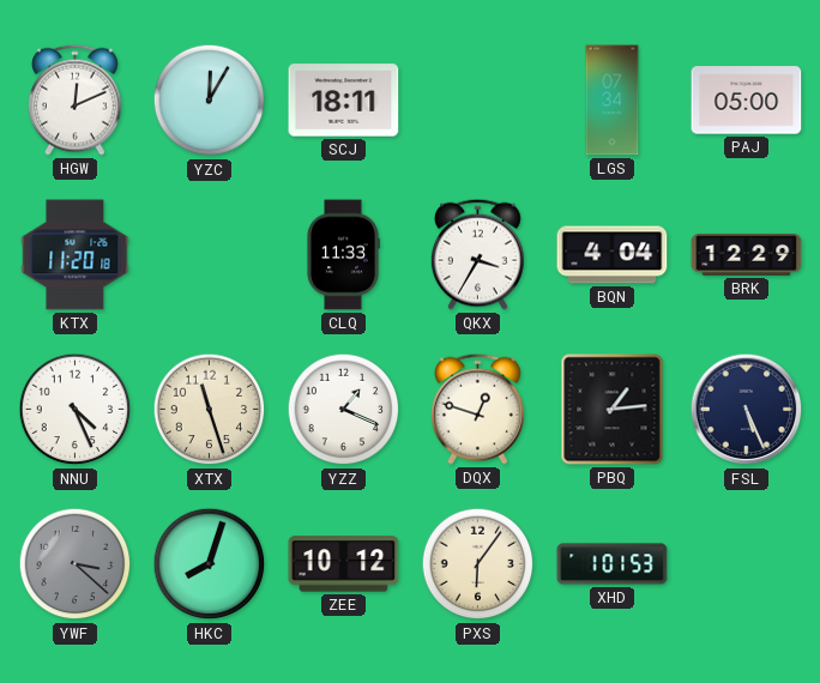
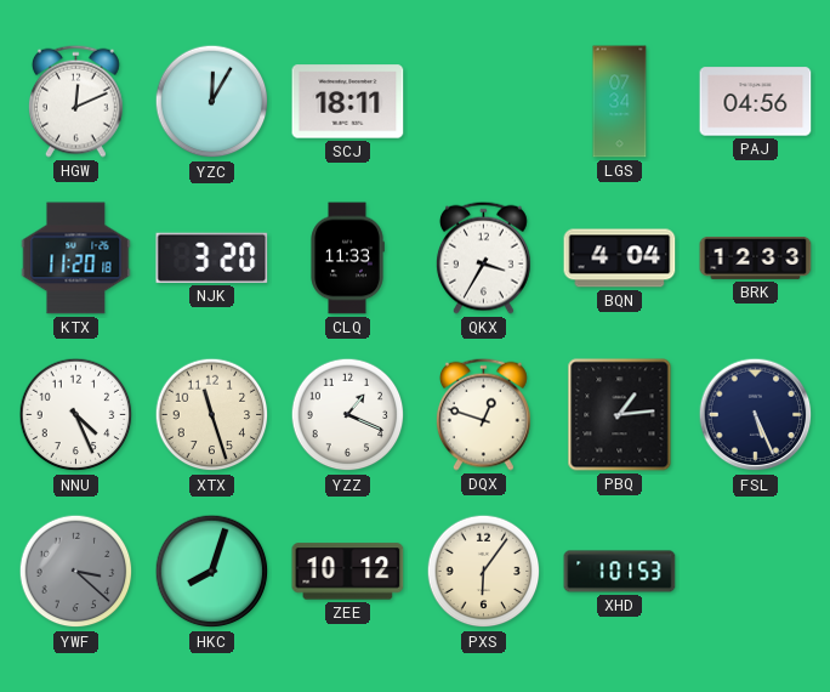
PAJ: 05:00 -> 04:56
NJK: none -> 3:20
BRK: 12:29 -> 12:33
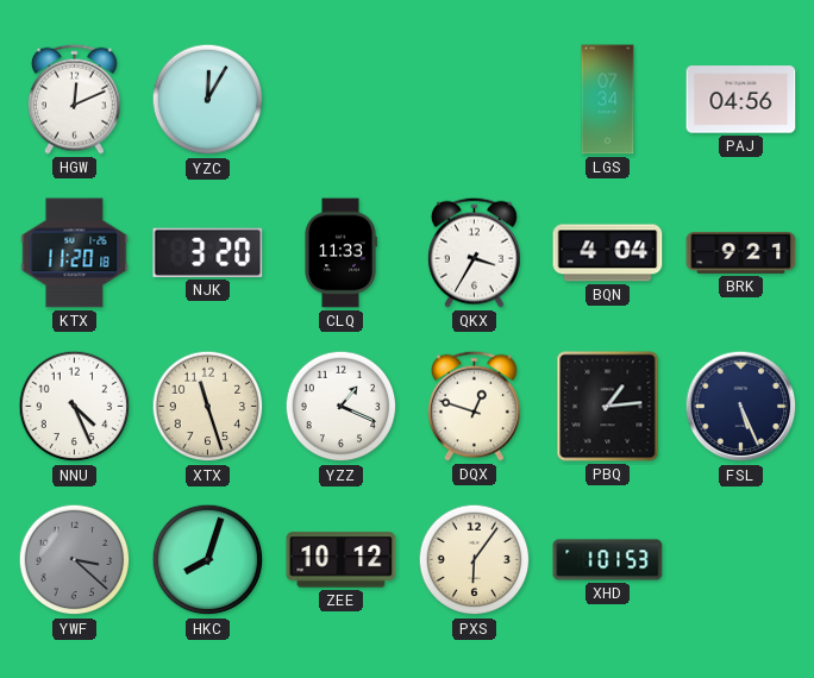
SCJ: 18:11 -> none
BRK: 12:33 -> 9:21
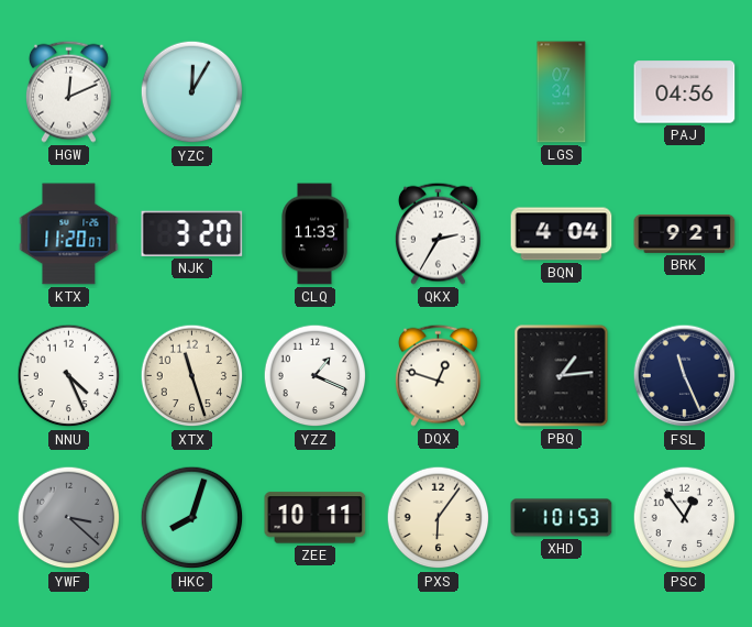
KTX: 11:20:18 -> 11:20:07
QKX: 3:35 -> 2:35
FSL: 5:26 -> 11:26
ZEE: 10:12 -> 10:11
PSC: none -> 12:54
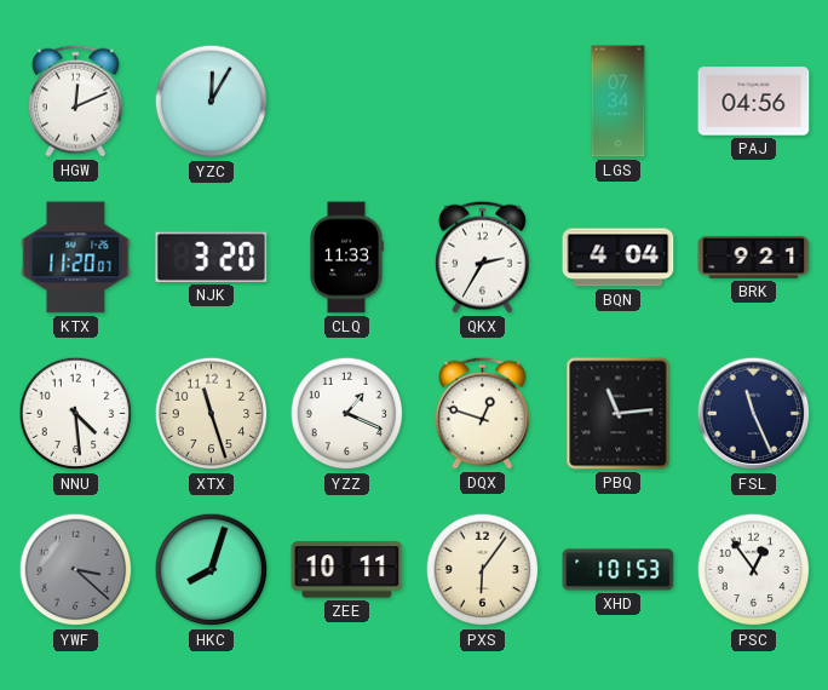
NNU: 4:26 -> 4:29
PBQ: 1:14 -> 11:14
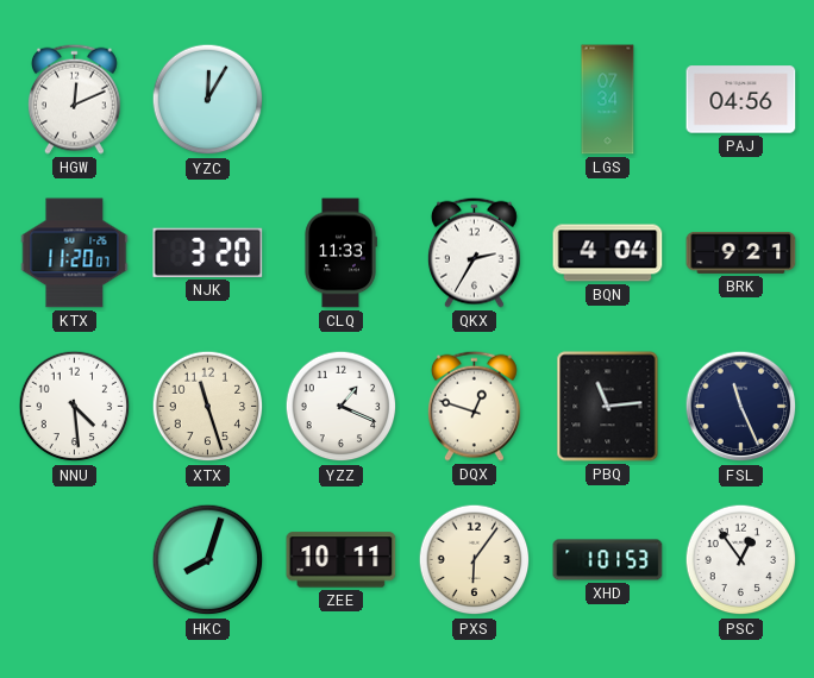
YWF: 3:22 -> none
